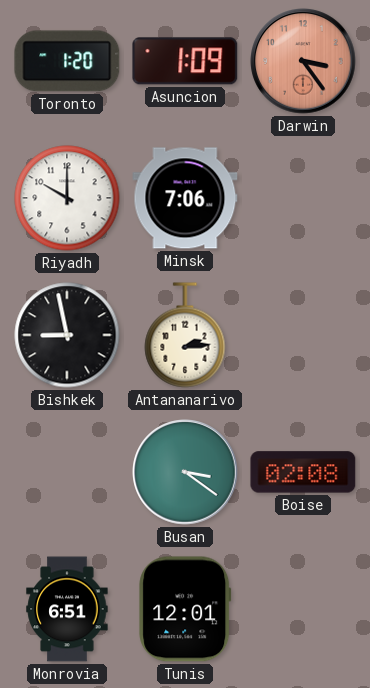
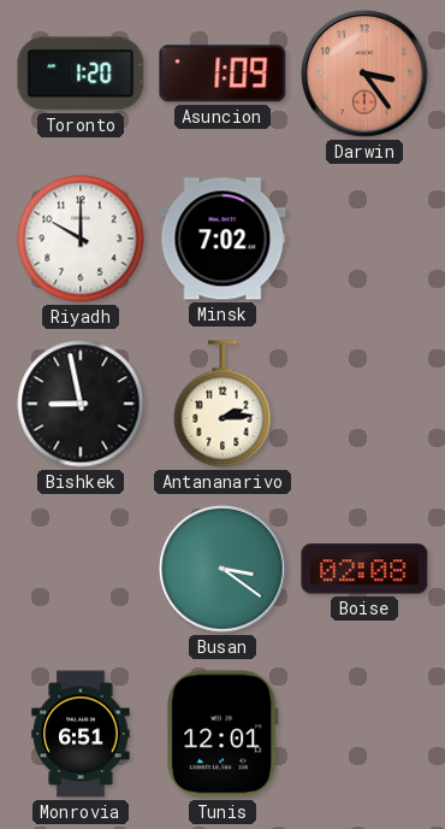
Minsk: 7:06 -> 7:02
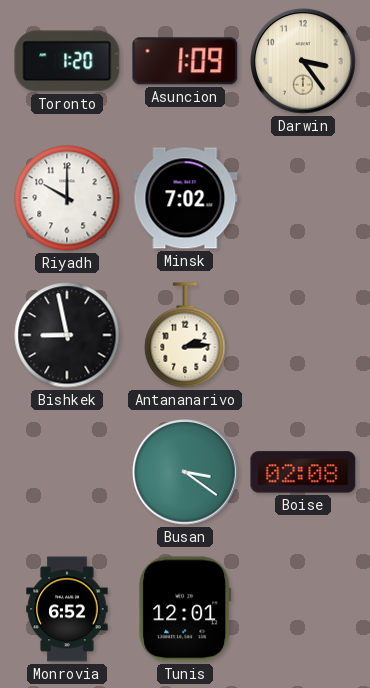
Darwin dial: salmon -> cream
Monrovia: 6:51 -> 6:52
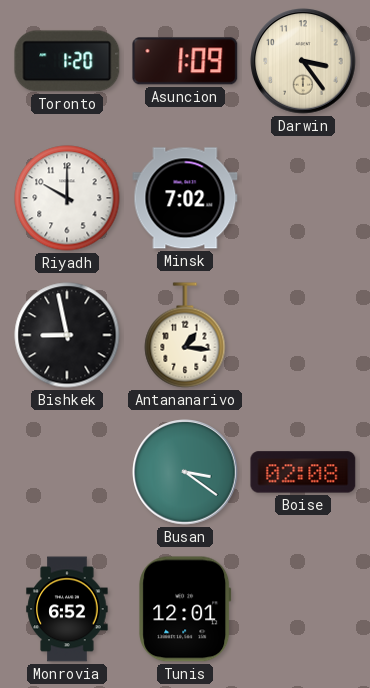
Antananarivo: 2:14 -> 1:16
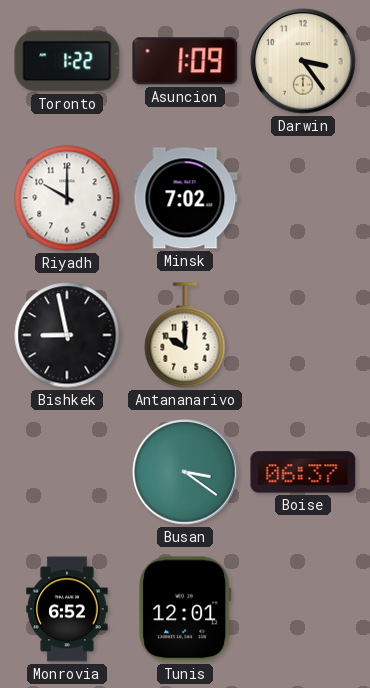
Toronto: 1:20 -> 1:22
Antananarivo: 1:16 -> 10:00
Boise: 02:08 -> 06:37
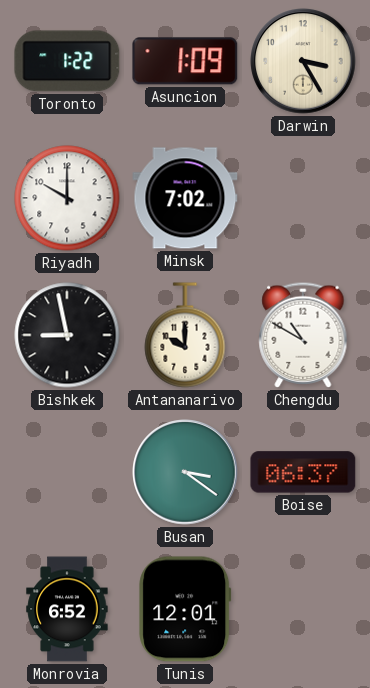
Darwin: 3:24 -> 3:25
Chengdu: none -> 10:50
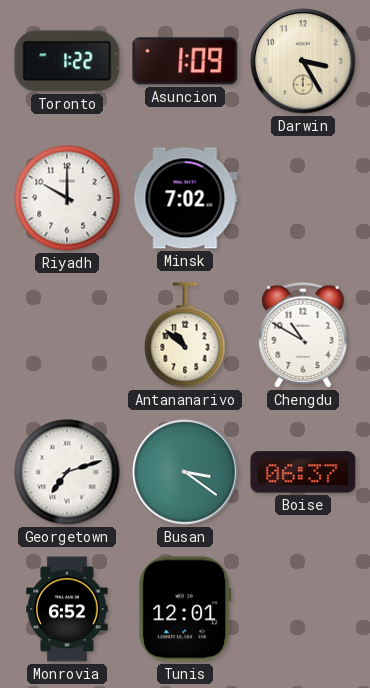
Bishkek: 8:58 -> none
Antananarivo: 10:00 -> 10:52
Georgetown: none -> 7:12
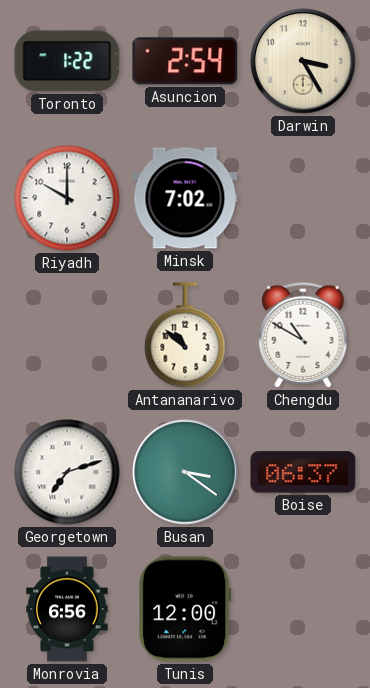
Asuncion: 1:09 -> 2:54
Monrovia: 6:52 -> 6:56
Tunis: 12:01 -> 12:00
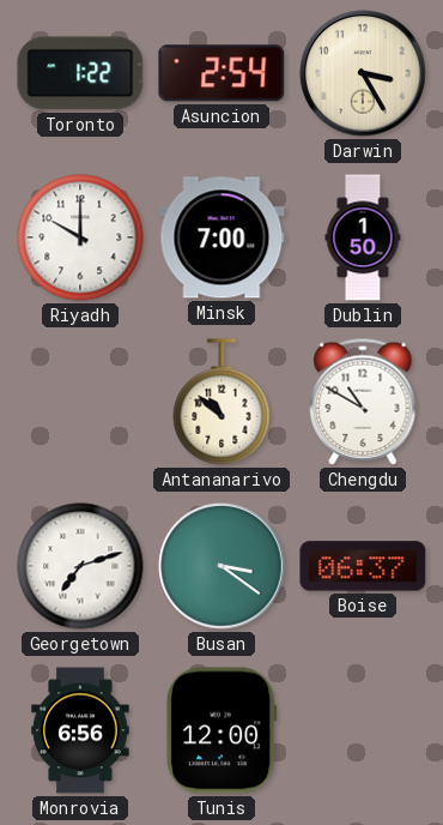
Minsk: 7:02 -> 7:00
Dublin: none -> 1:50
